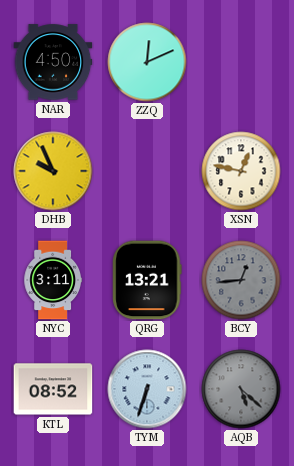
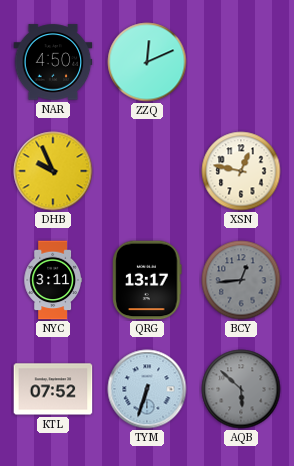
QRG: 13:21 -> 13:17
KTL: 08:52 -> 07:52
AQB: 5:22 -> 5:52
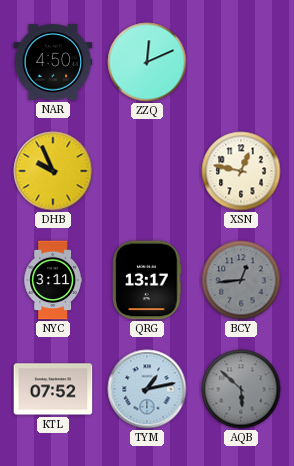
TYM: 6:33 -> 1:13
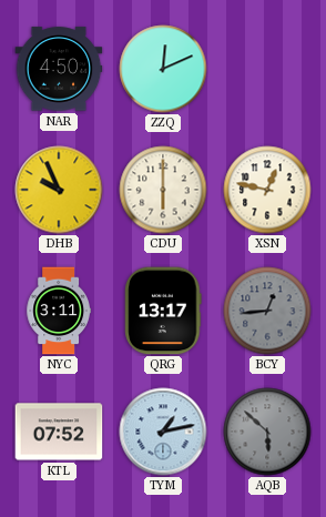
CDU: none -> 6:00
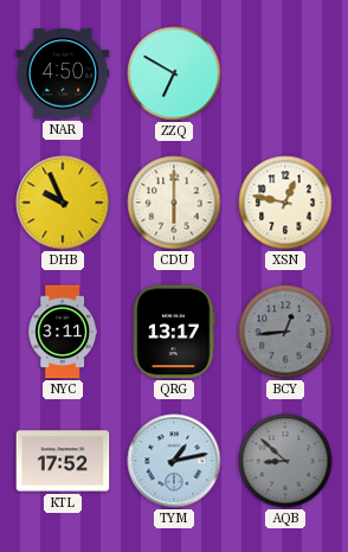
ZZQ: 12:11 -> 6:50
KTL: 07:52 -> 17:52
AQB: 5:52 -> 8:52
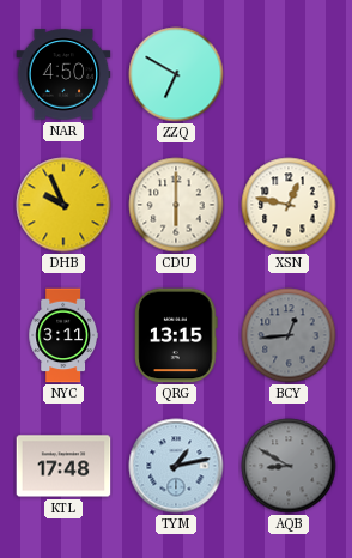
QRG: 13:17 -> 13:15
KTL: 17:52 -> 17:48
AQB: 8:52 -> 8:50
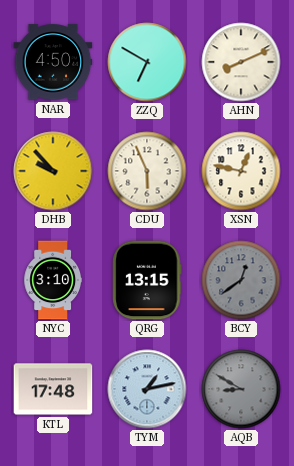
AHN: none -> 8:11
DHB: 9:56 -> 9:53
CDU: 6:00 -> 5:56
NYC: 3:11 -> 3:10
BCY: 12:44 -> 12:39
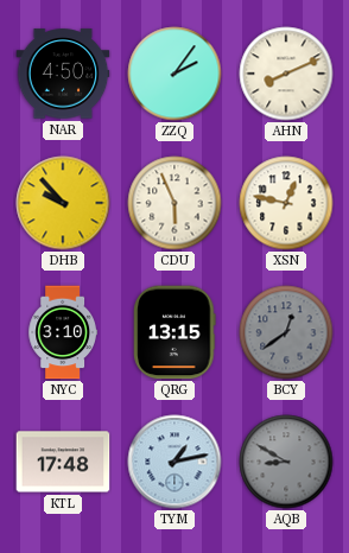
ZZQ: 6:50 -> 2:06
